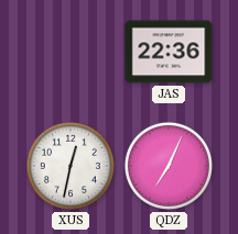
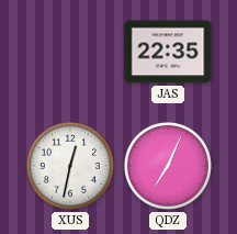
JAS: 22:36 -> 22:35
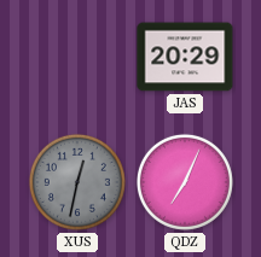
JAS: 22:35 -> 20:29
XUS dial: white -> grey
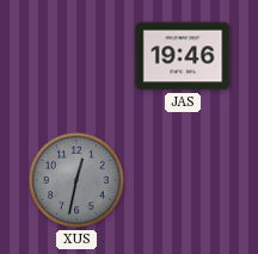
JAS: 20:29 -> 19:46
QDZ: 7:04 -> none
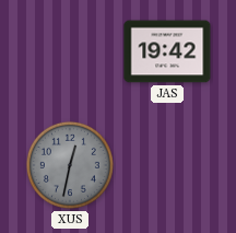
JAS: 19:46 -> 19:42
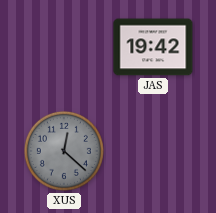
XUS: 12:32 -> 12:22
